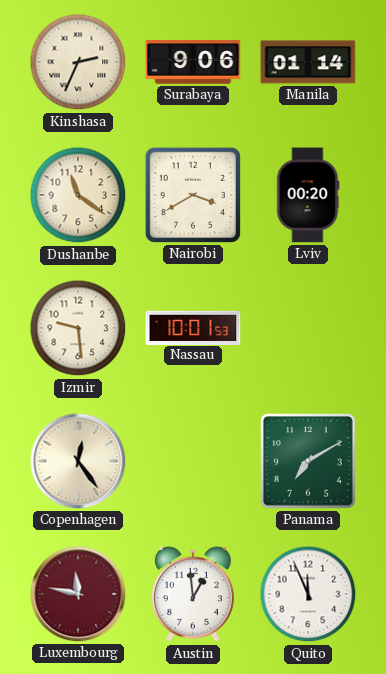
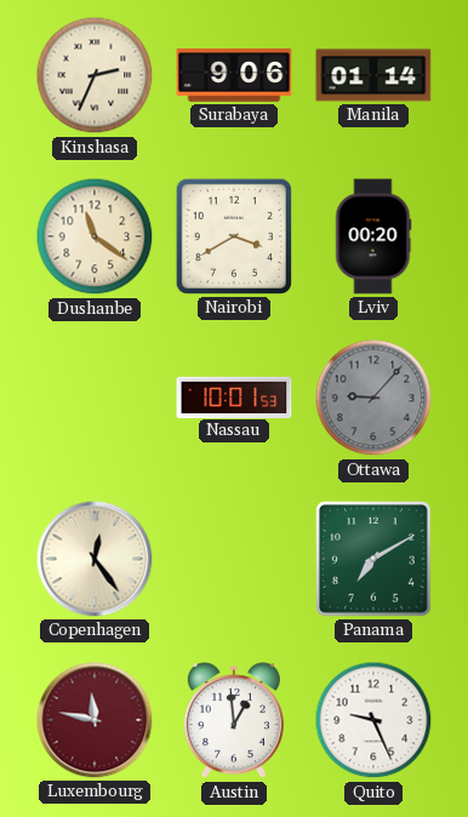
Izmir: 9:29 -> none
Ottawa: none -> 9:07
Quito: 11:56 -> 9:26
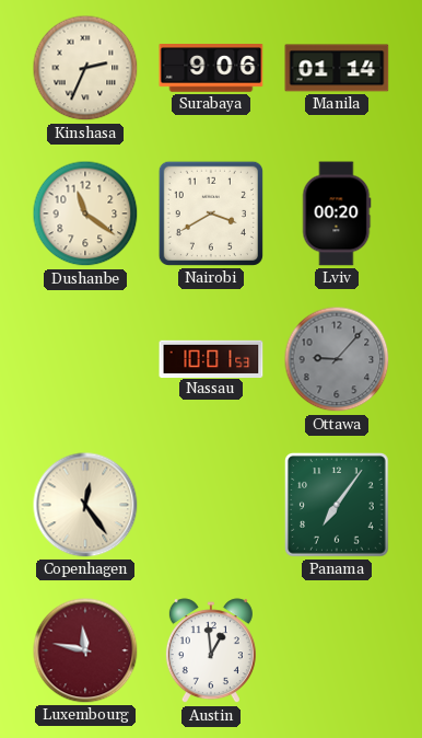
Panama: 7:10 -> 7:06
Quito: 9:26 -> none
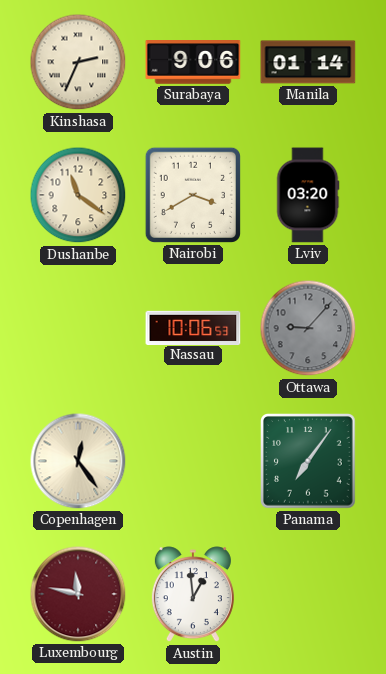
Lviv: 00:20 -> 03:20
Nassau: 10:01 -> 10:06
